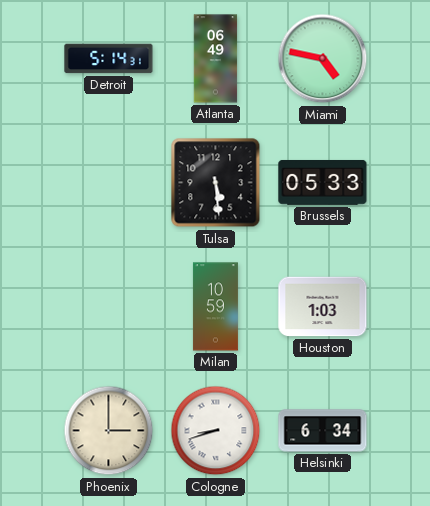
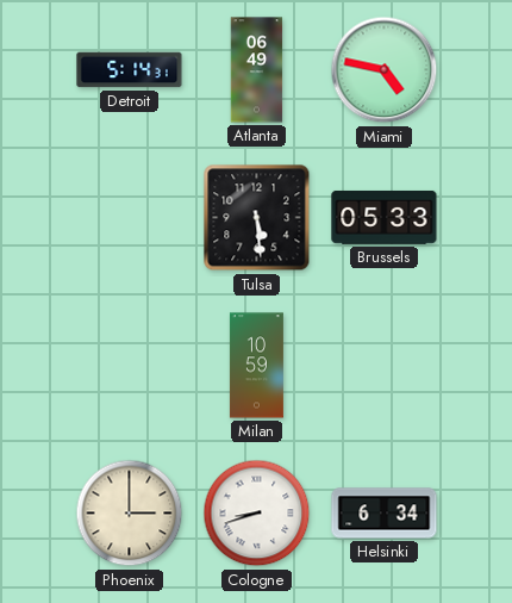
Houston: 1:03 -> none
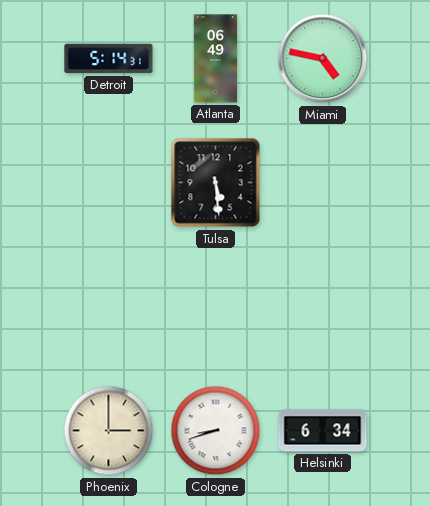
Brussels: 05:33 -> none
Milan: 10:59 -> none
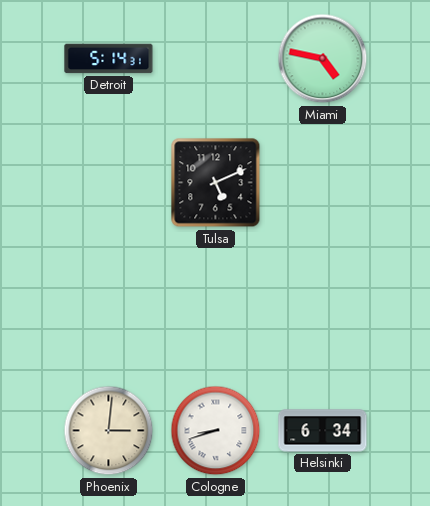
Atlanta: 06:49 -> none
Tulsa: 5:29 -> 5:11
Phoenix: 3:00 -> 3:01
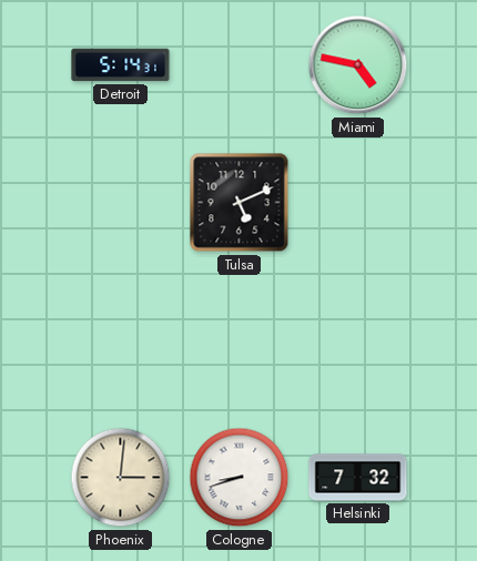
Helsinki: 6:34 -> 7:32
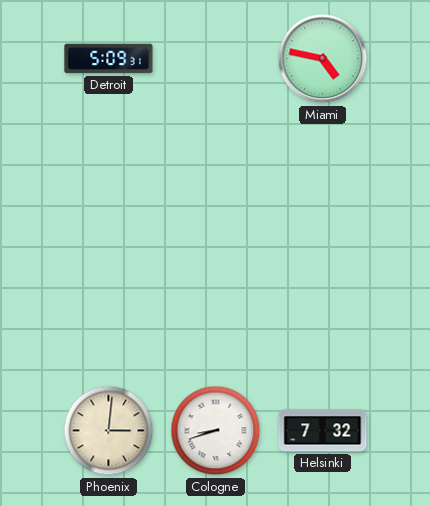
Detroit: 5:14 -> 5:09
Tulsa: 5:11 -> none
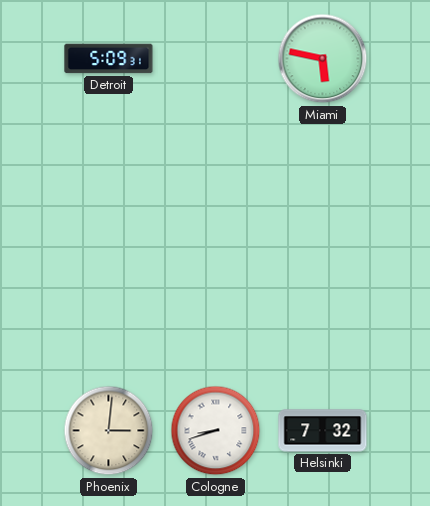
Miami: 4:47 -> 5:47
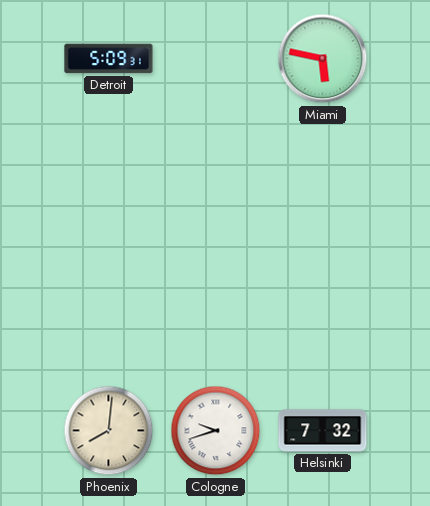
Phoenix: 3:01 -> 8:01
Cologne: 8:42 -> 9:42
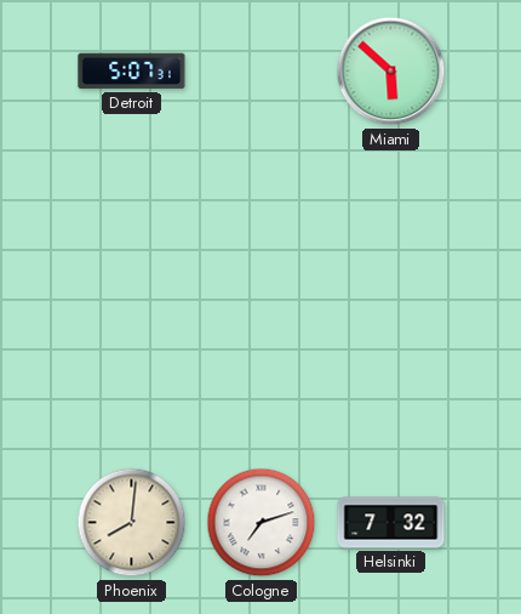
Detroit: 5:09 -> 5:07
Miami: 5:47 -> 5:52
Cologne: 9:42 -> 7:12
